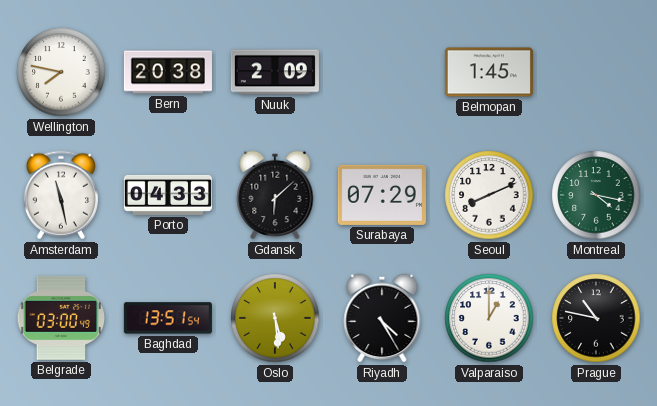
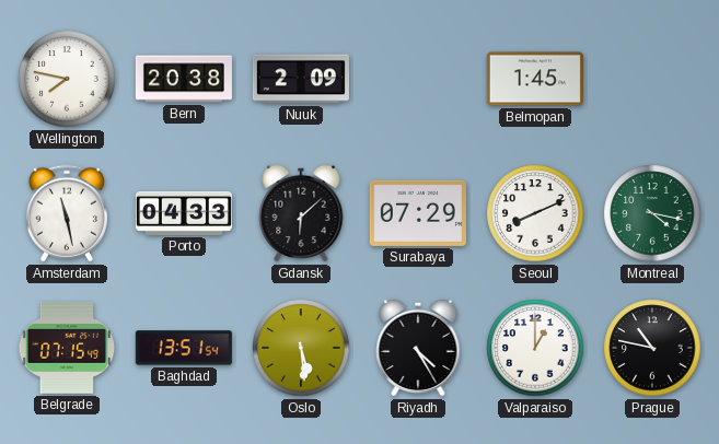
Belgrade: 03:00 -> 07:15
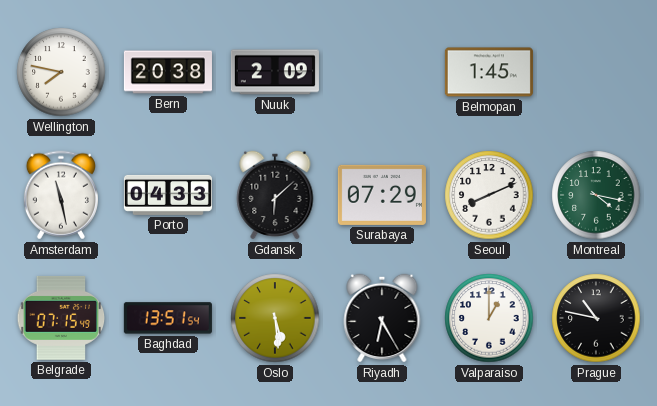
Riyadh: 4:25 -> 6:25
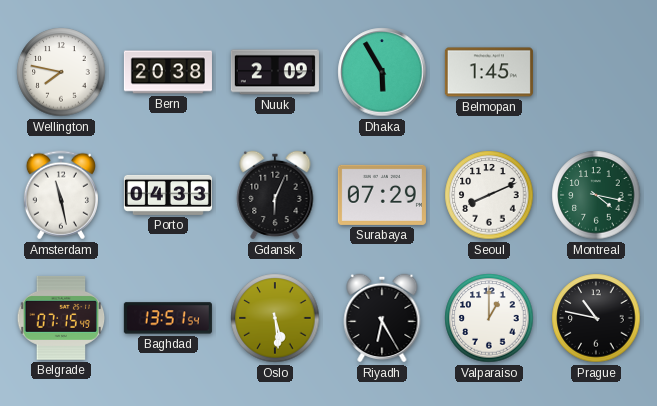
Dhaka: none -> 5:55
Gdansk: 6:08 -> 6:04
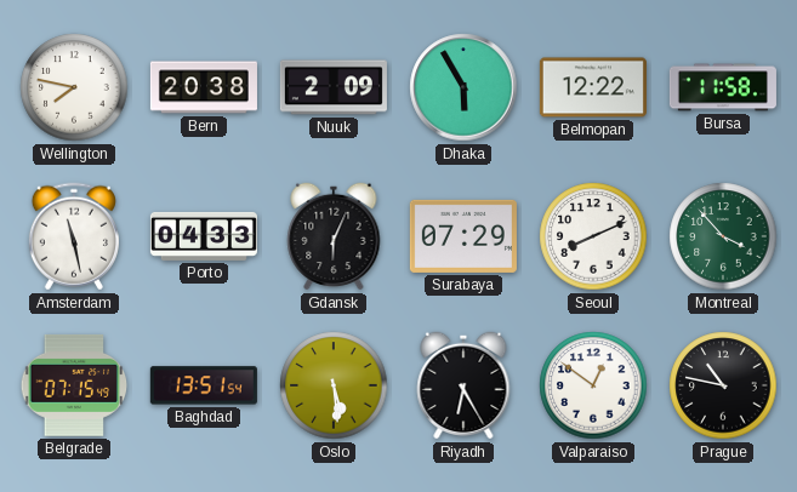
Belmopan: 1:45 -> 12:22
Bursa: none -> 11:58
Montreal: 4:17 -> 3:53
Valparaiso: 1:00 -> 12:51
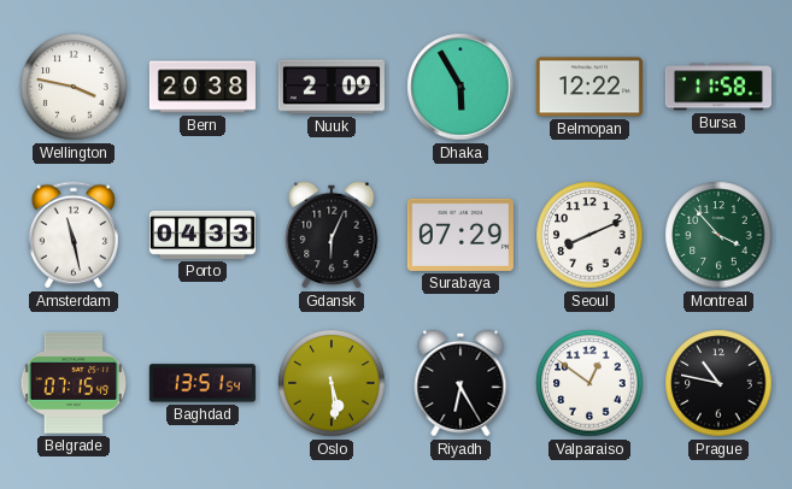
Wellington: 7:47 -> 3:47
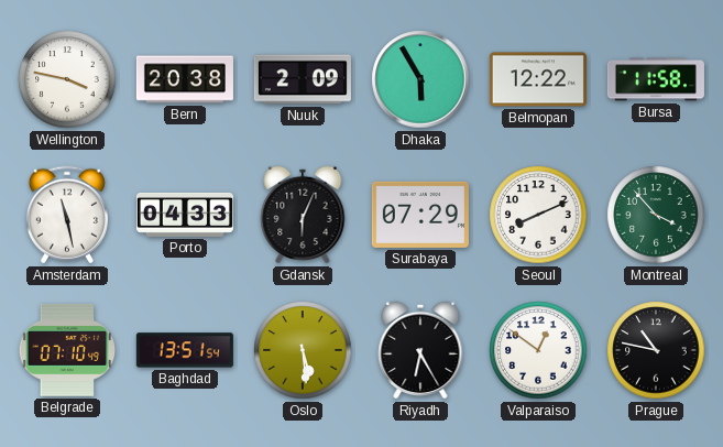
Belgrade: 07:15 -> 07:10
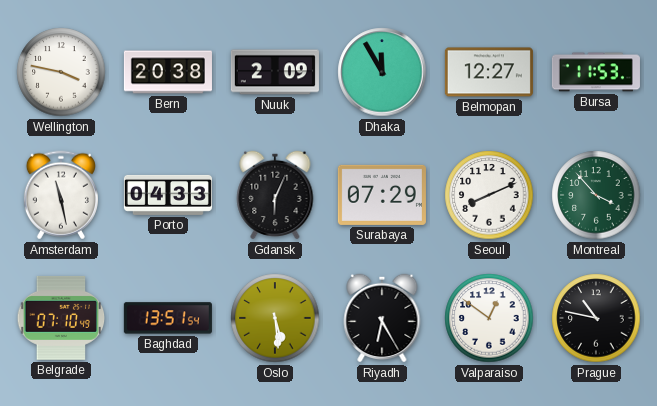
Dhaka: 5:55 -> 11:55
Belmopan: 12:22 -> 12:27
Bursa: 11:58 -> 11:53
